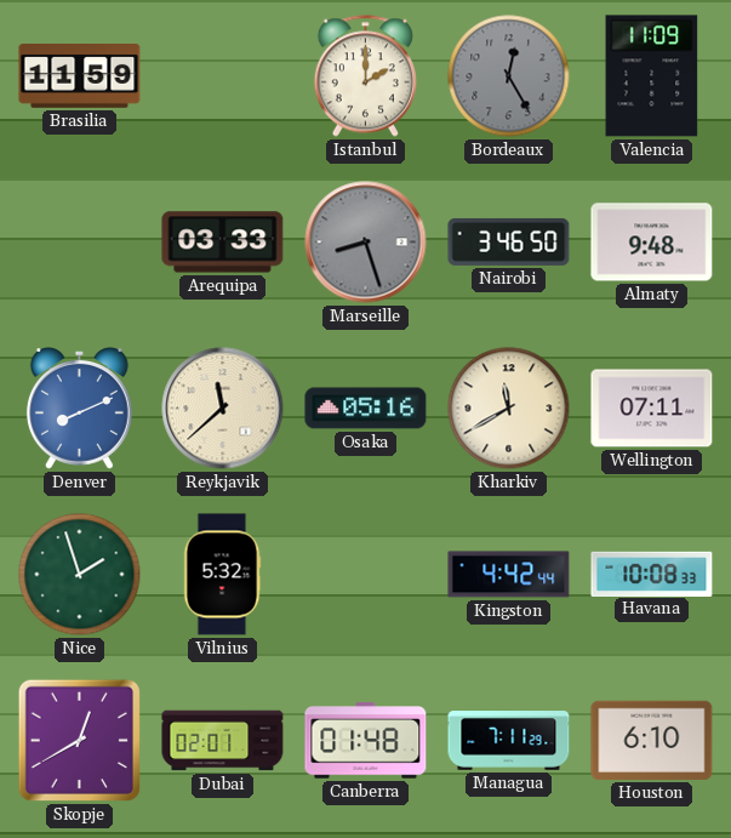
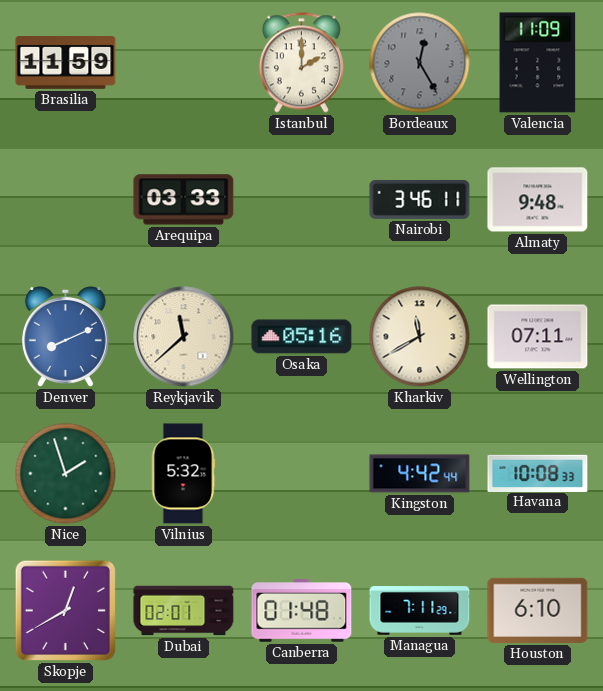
Marseille: 8:27 -> none
Nairobi: 3:46:50 -> 3:46:11
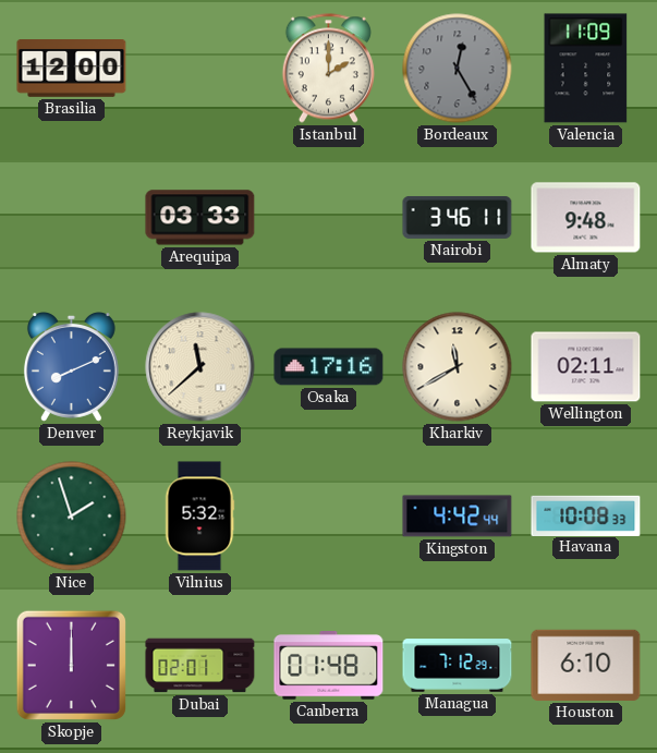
Brasilia: 11:59 -> 12:00
Osaka: 05:16 -> 17:16
Wellington: 07:11 -> 02:11
Skopje: 12:40 -> 12:00
Managua: 7:11 -> 7:12
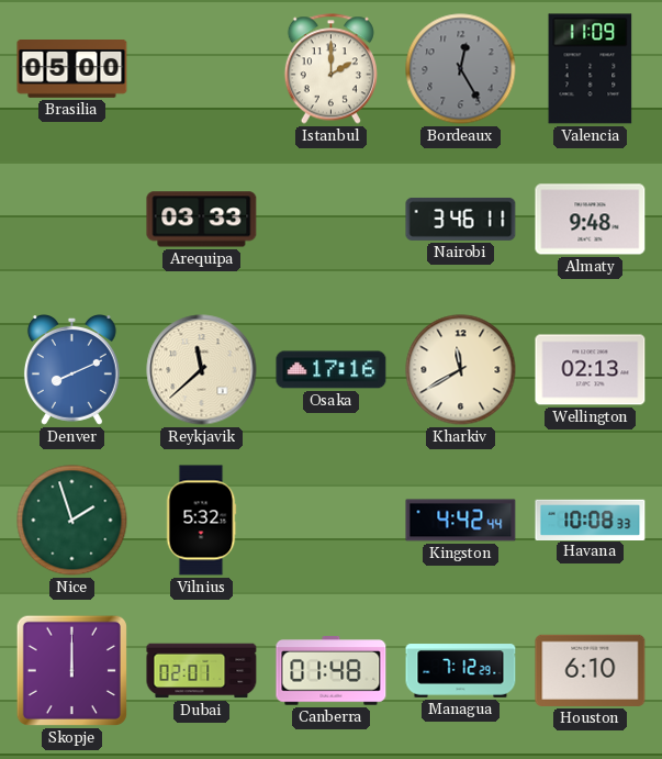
Brasilia: 12:00 -> 05:00
Wellington: 02:11 -> 02:13
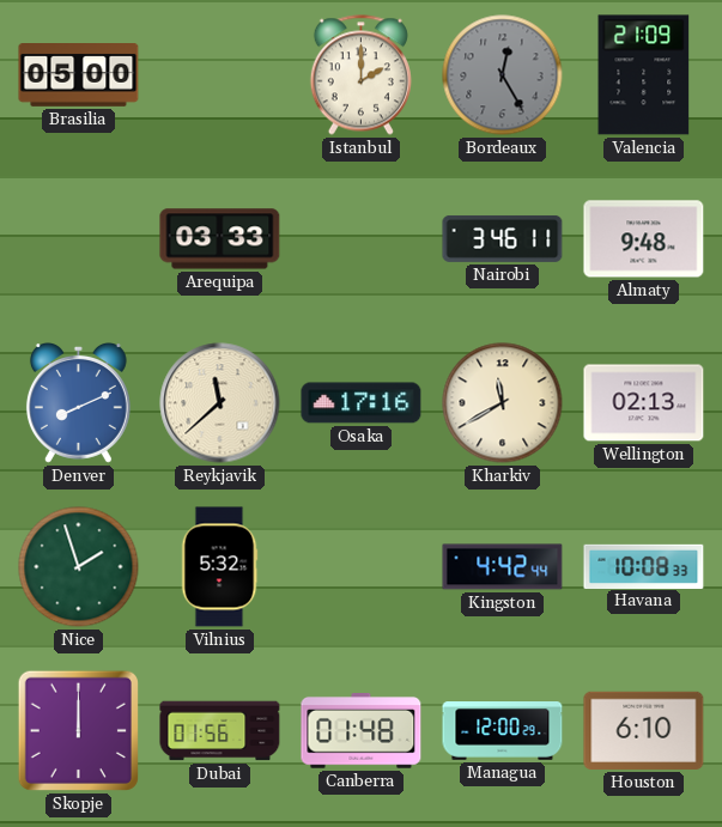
Valencia: 11:09 -> 21:09
Dubai: 02:01 -> 01:56
Managua: 7:12 -> 12:00
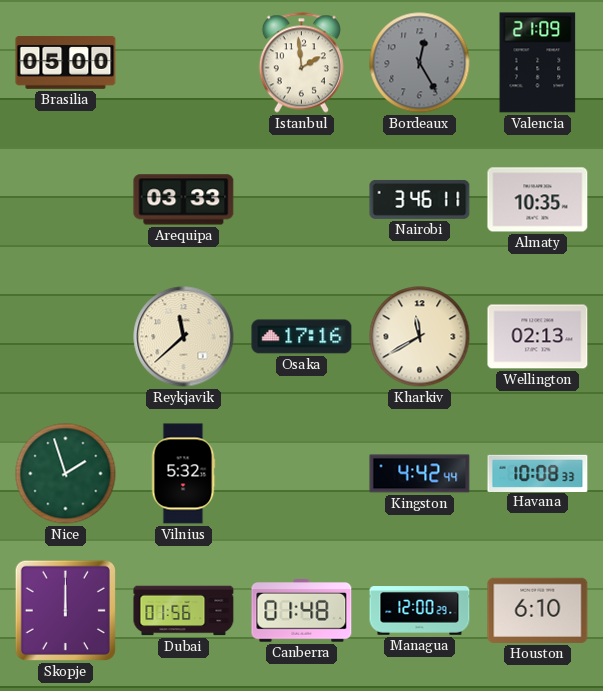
Istanbul: 2:00 -> 1:59
Almaty: 9:48 -> 10:35
Denver: 8:11 -> none
